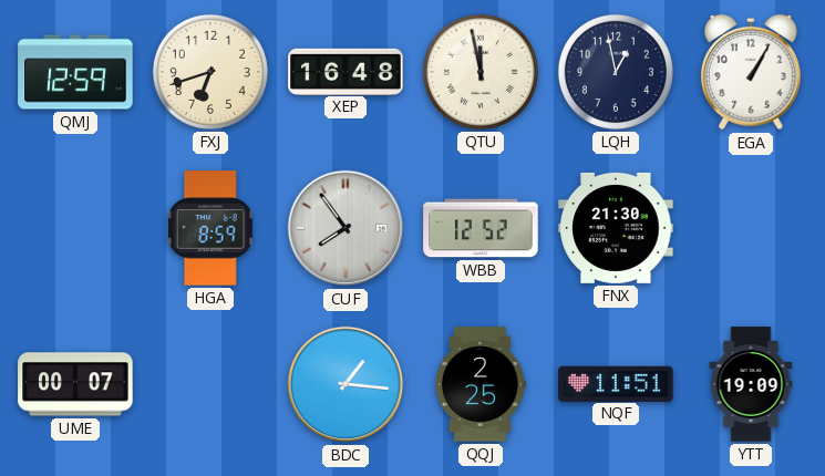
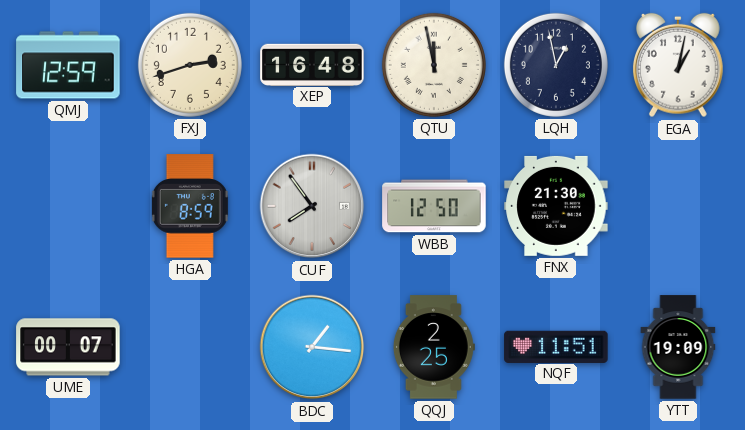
FXJ: 6:42 -> 2:42
EGA: 1:05 -> 1:02
WBB: 12:52 -> 12:50
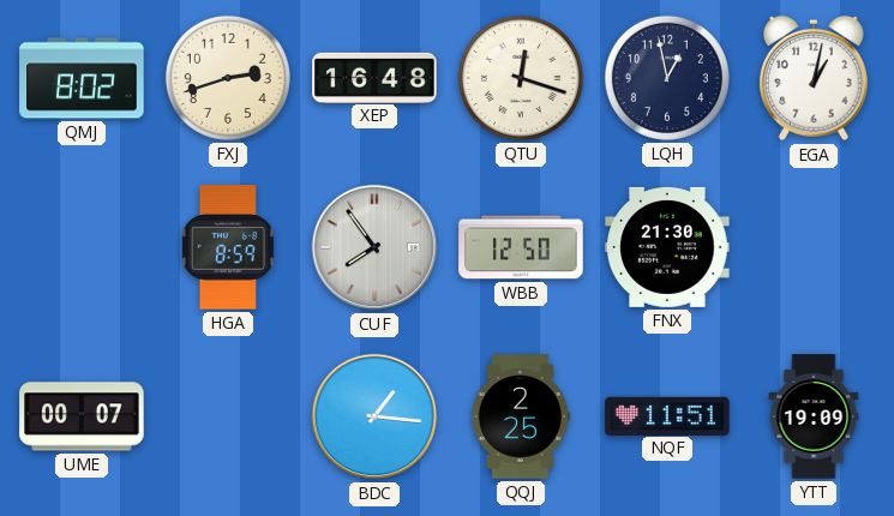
QMJ: 12:59 -> 8:02
QTU: 11:58 -> 12:18
